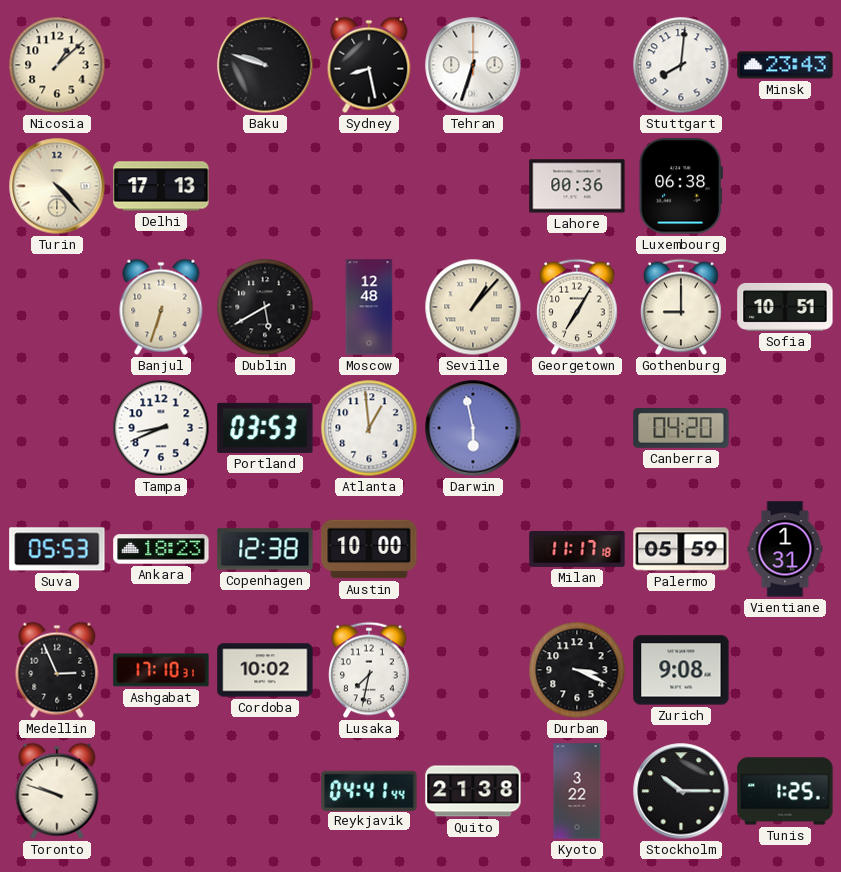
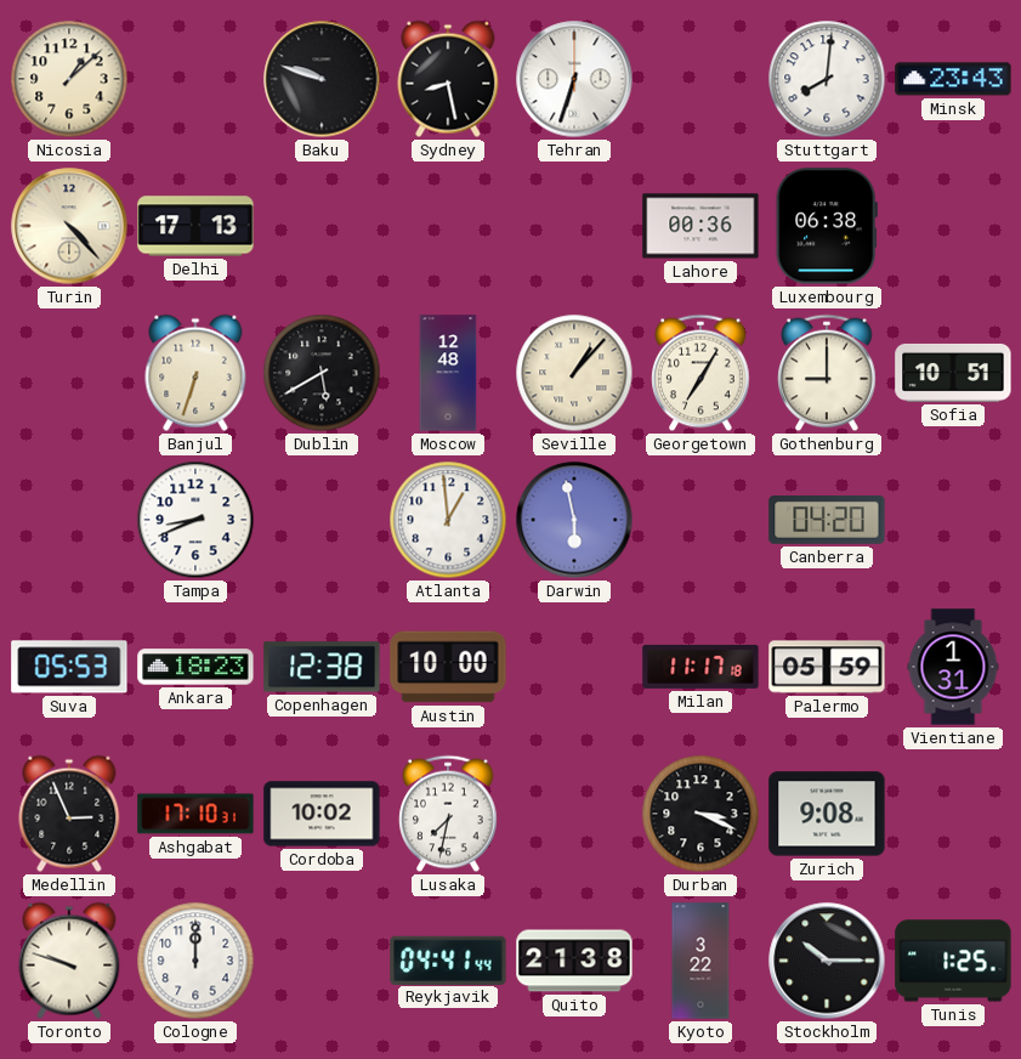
Portland: 03:53 -> none
Cologne: none -> 12:00
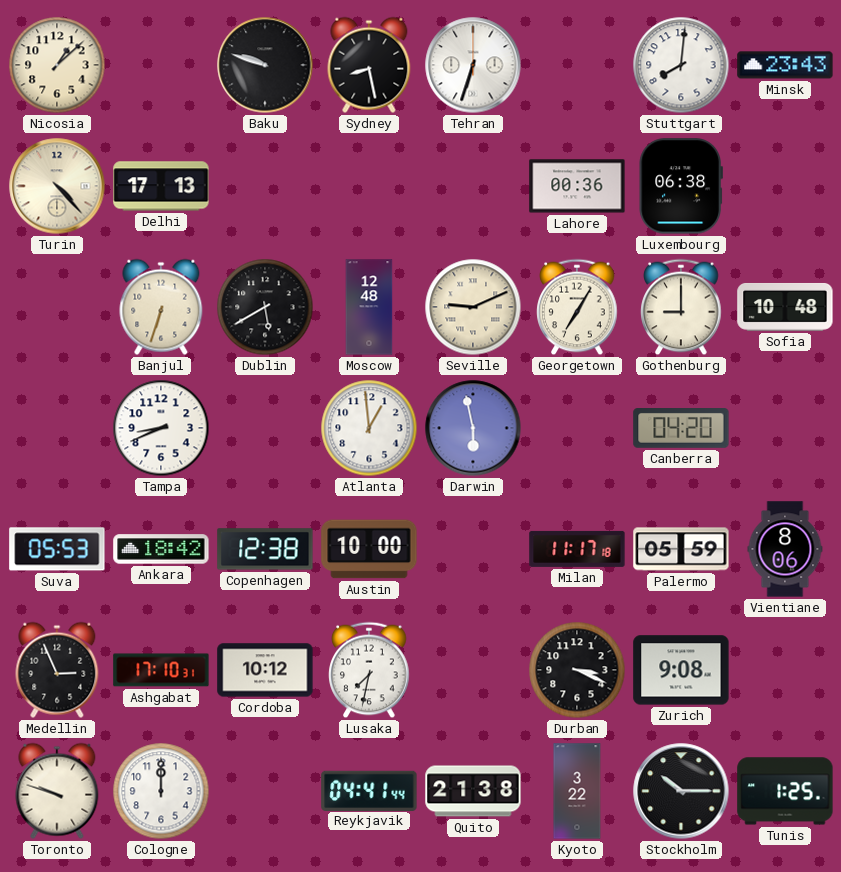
Seville: 1:07 -> 9:11
Sofia: 10:51 -> 10:48
Ankara: 18:23 -> 18:42
Vientiane: 1:31 -> 8:06
Cordoba: 10:02 -> 10:12
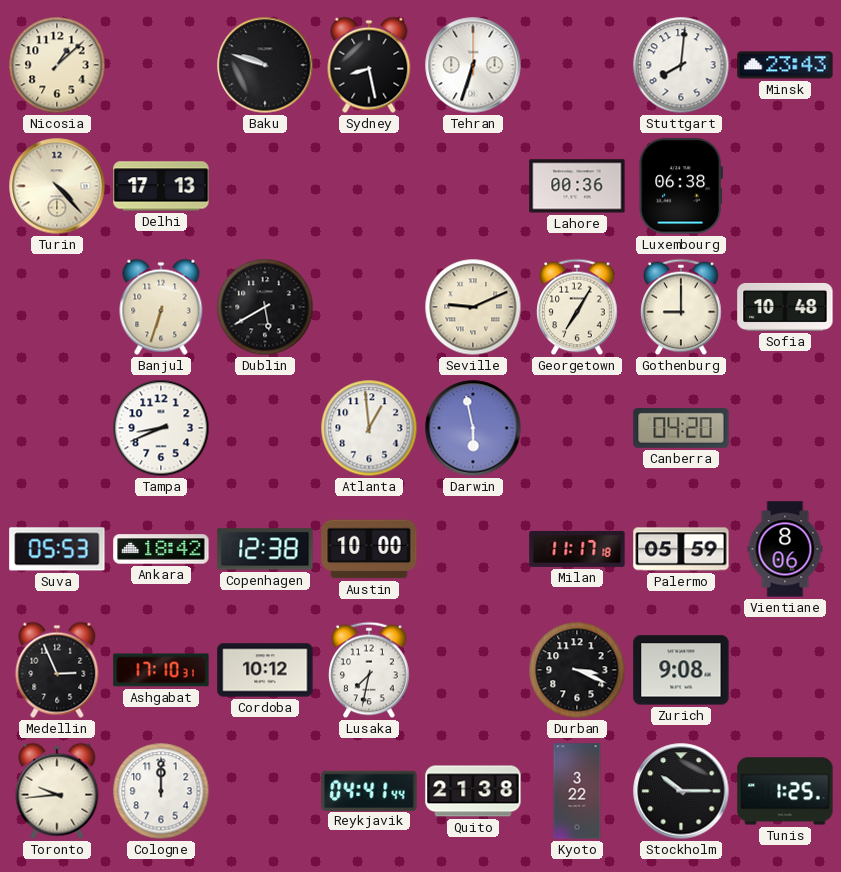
Moscow: 12:48 -> none
Toronto: 9:48 -> 9:44
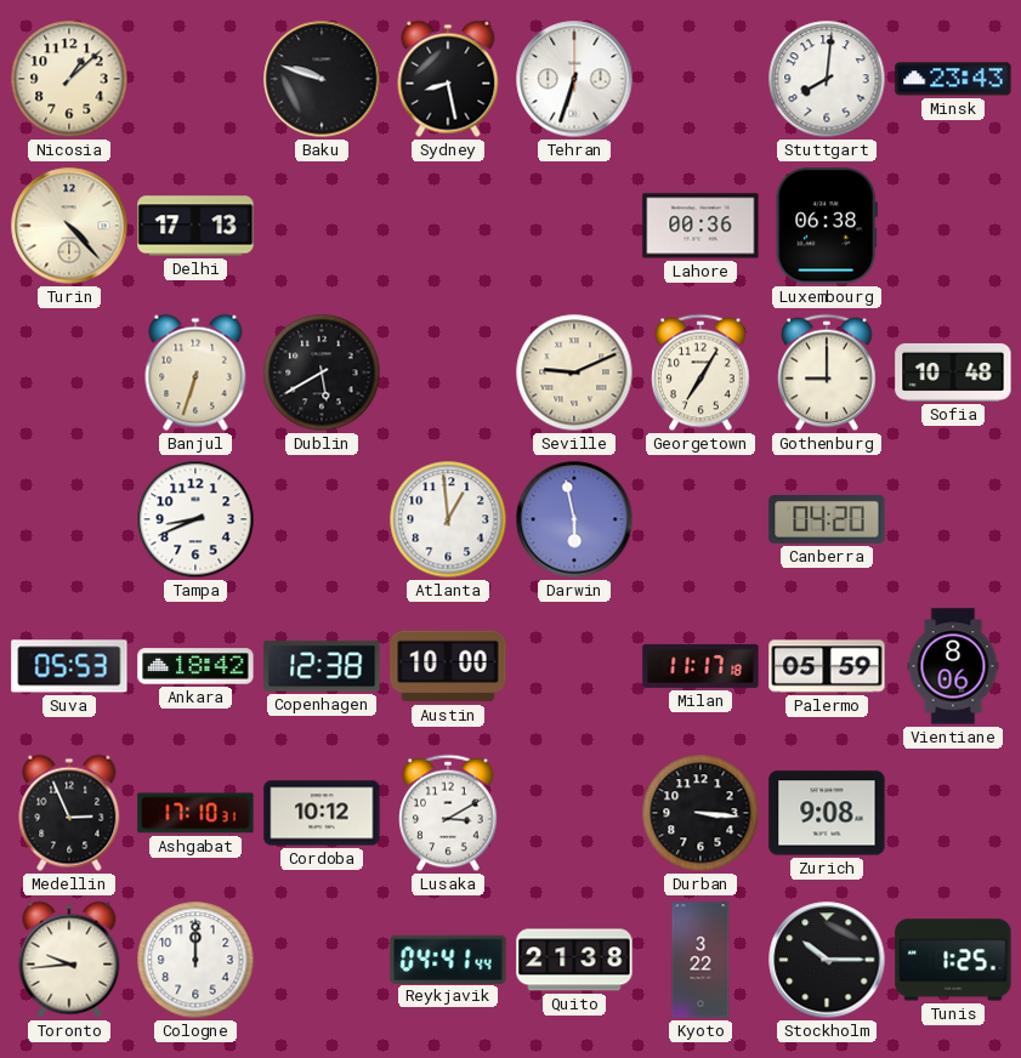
Lusaka: 7:32 -> 3:10
Durban: 3:19 -> 3:16
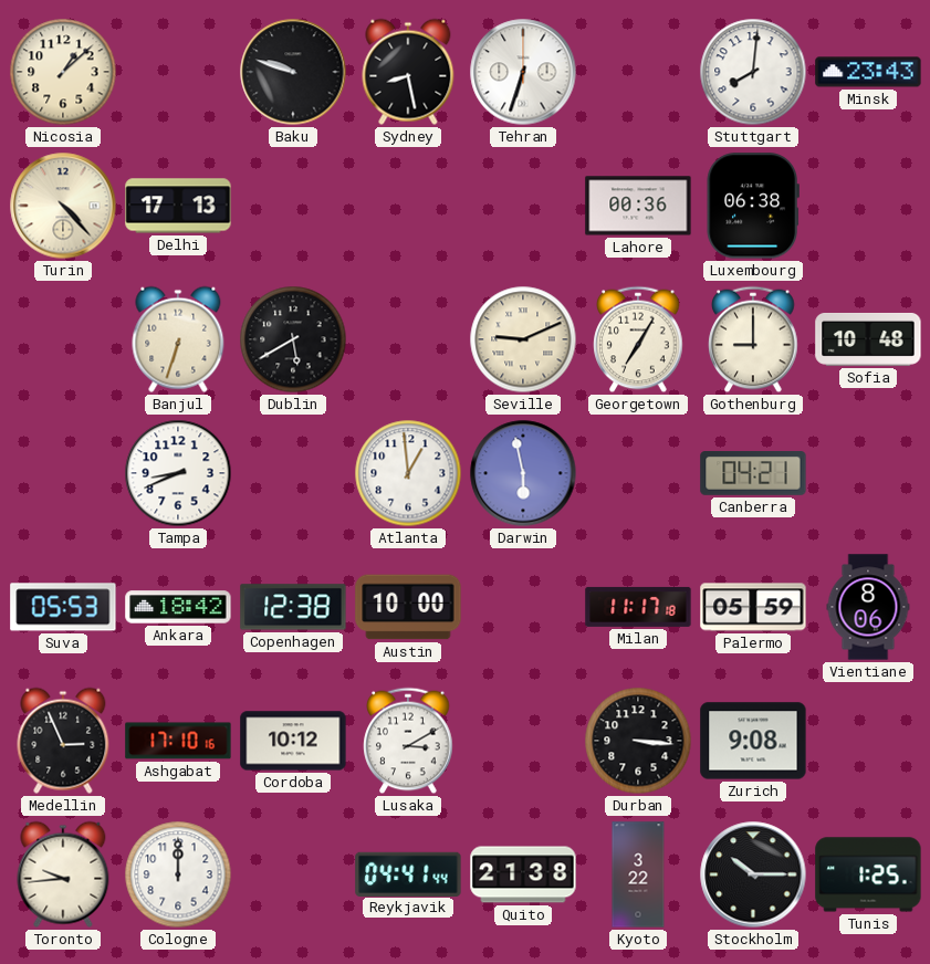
Canberra: 04:20 -> 04:21
Ashgabat: 17:10:31 -> 17:10:16
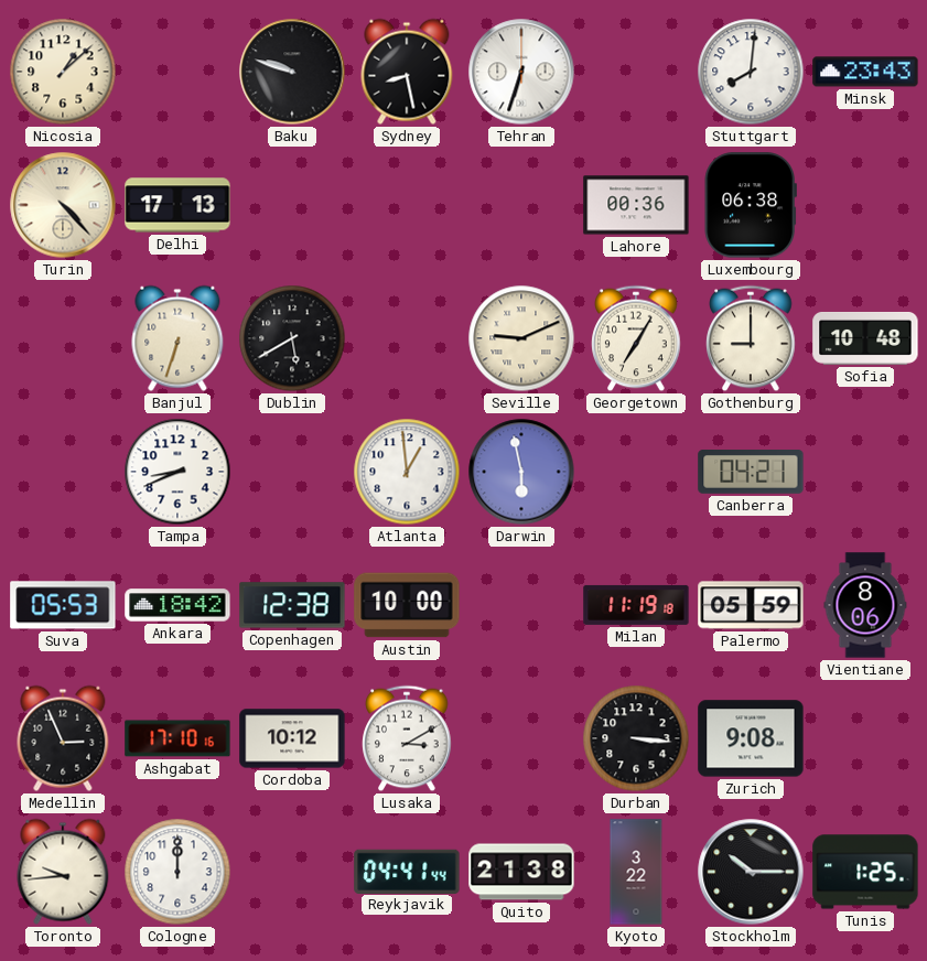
Milan: 11:17 -> 11:19
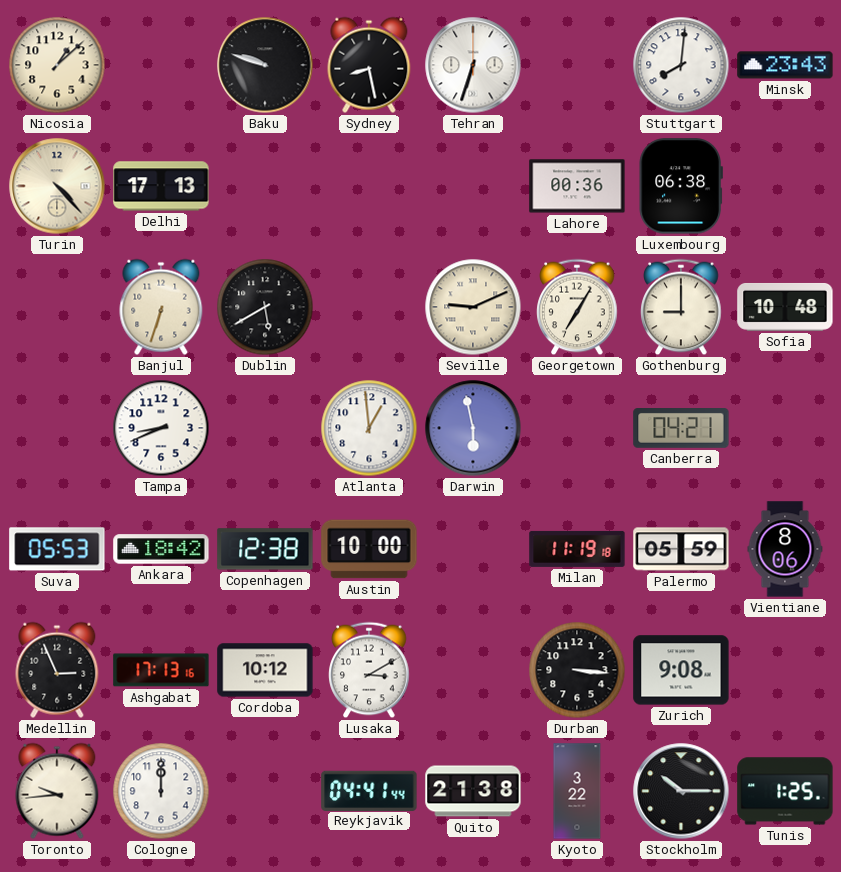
Ashgabat: 17:10 -> 17:13
